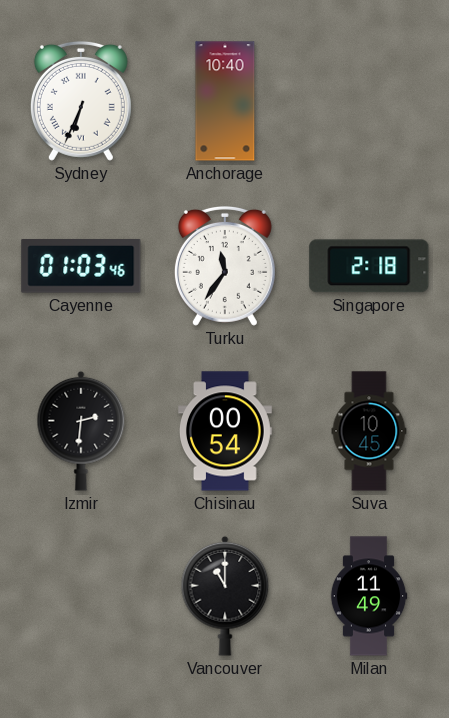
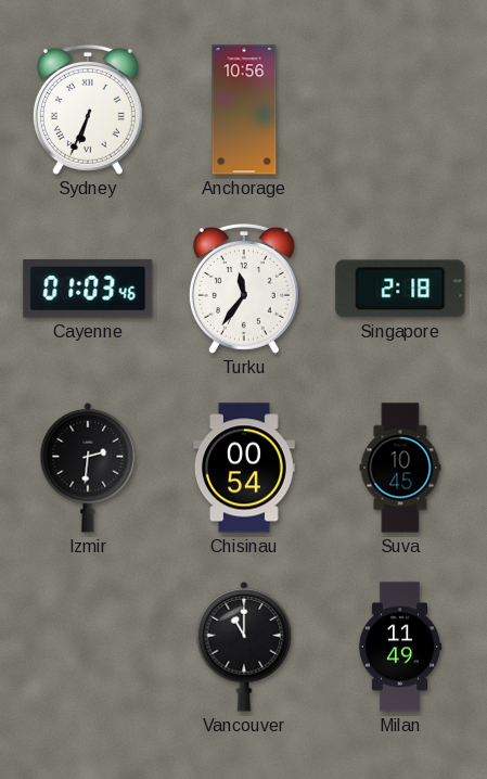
Anchorage: 10:40 -> 10:56
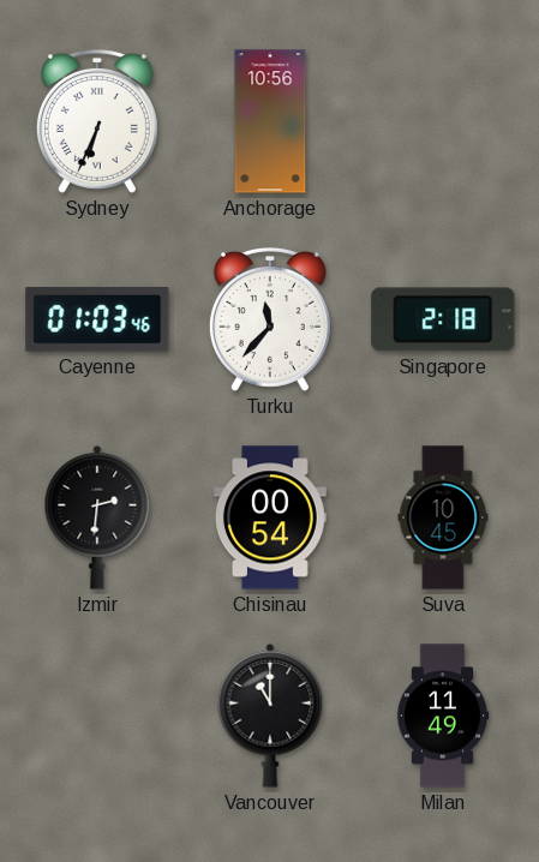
Turku: 11:36 -> 11:37
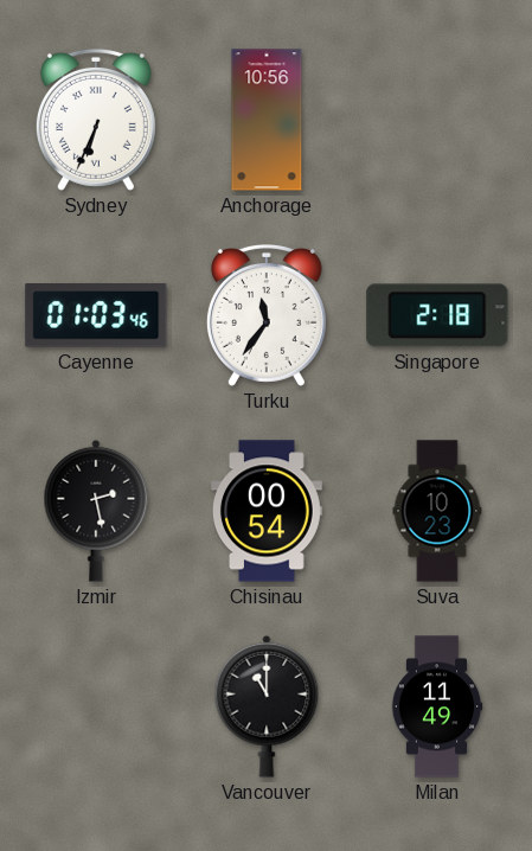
Turku: 11:37 -> 11:36
Izmir: 2:31 -> 2:28
Suva: 10:45 -> 10:23
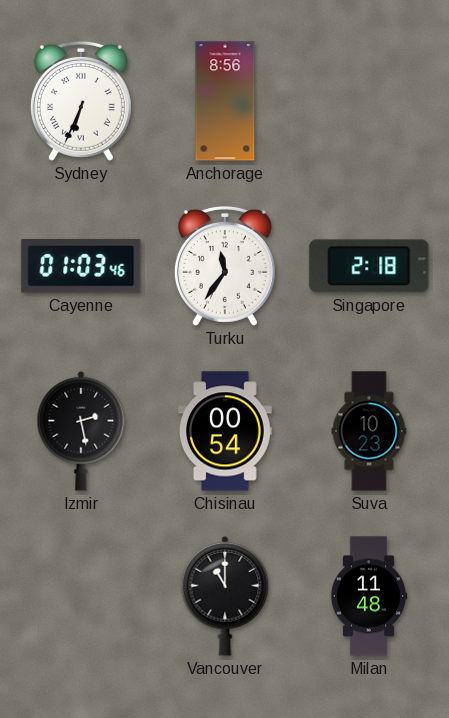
Anchorage: 10:56 -> 8:56
Milan: 11:49 -> 11:48
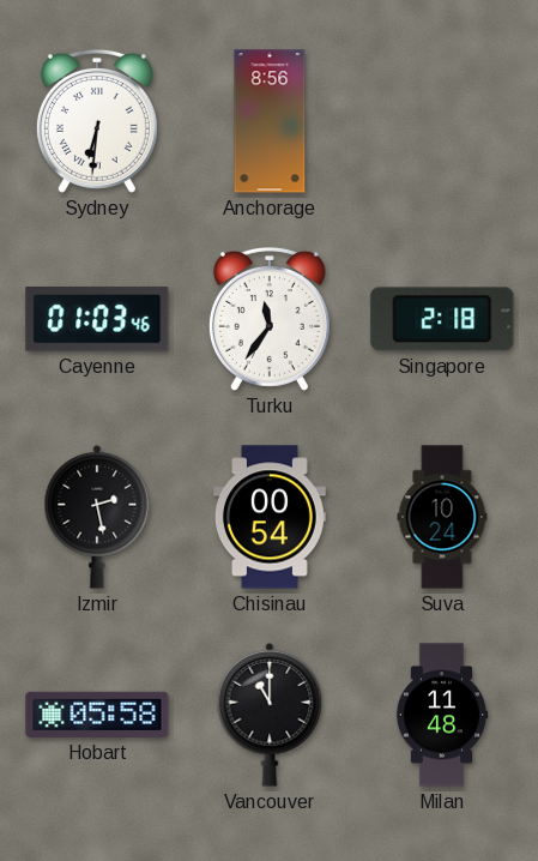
Sydney: 6:34 -> 6:31
Suva: 10:23 -> 10:24
Hobart: none -> 05:58
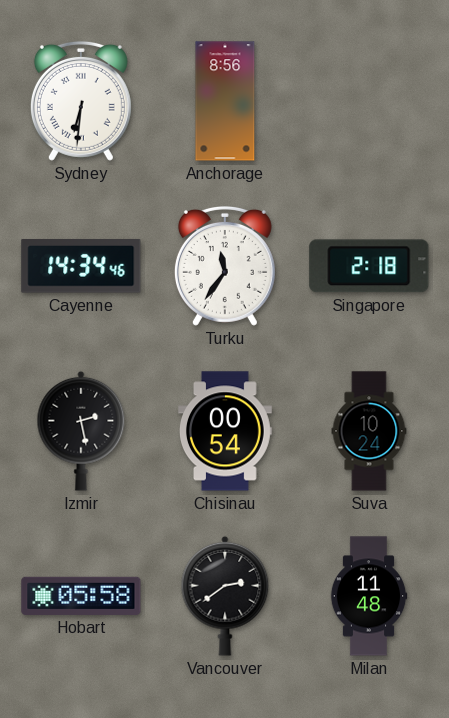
Cayenne: 01:03 -> 14:34
Vancouver: 11:00 -> 2:39
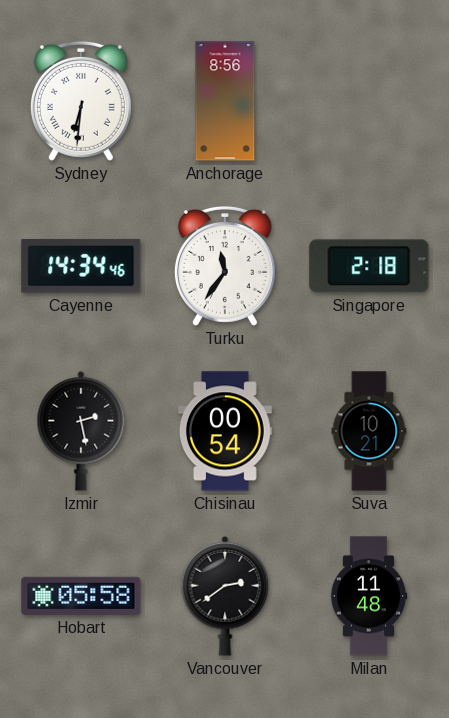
Suva: 10:24 -> 10:21
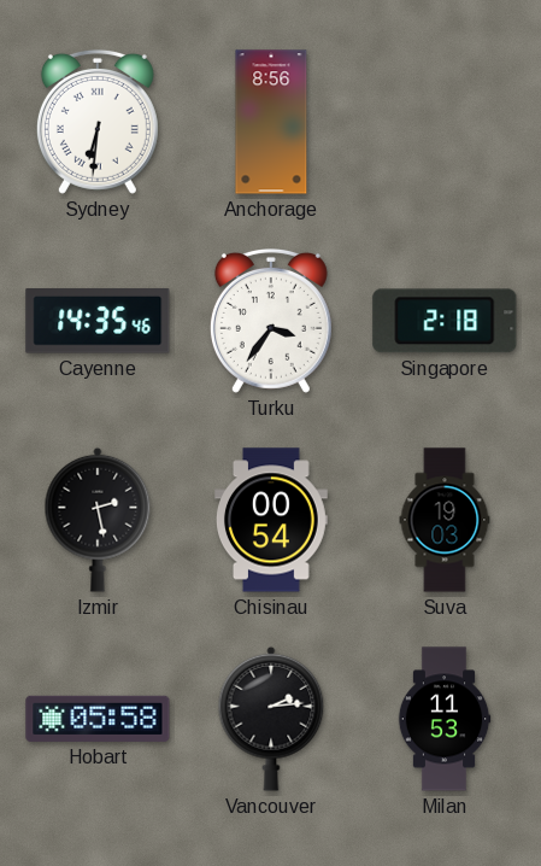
Cayenne: 14:34 -> 14:35
Turku: 11:36 -> 3:36
Suva: 10:21 -> 19:03
Vancouver: 2:39 -> 2:14
Milan: 11:48 -> 11:53
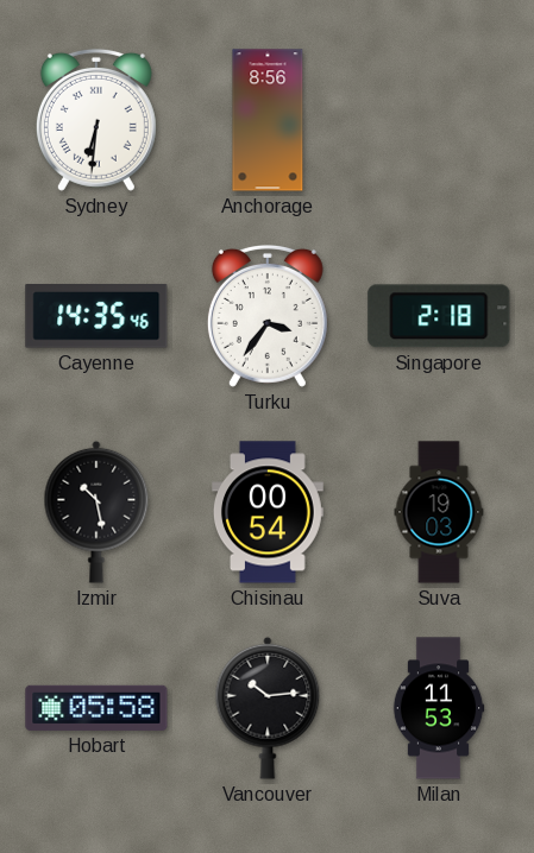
Izmir: 2:28 -> 10:28
Vancouver: 2:14 -> 10:14
